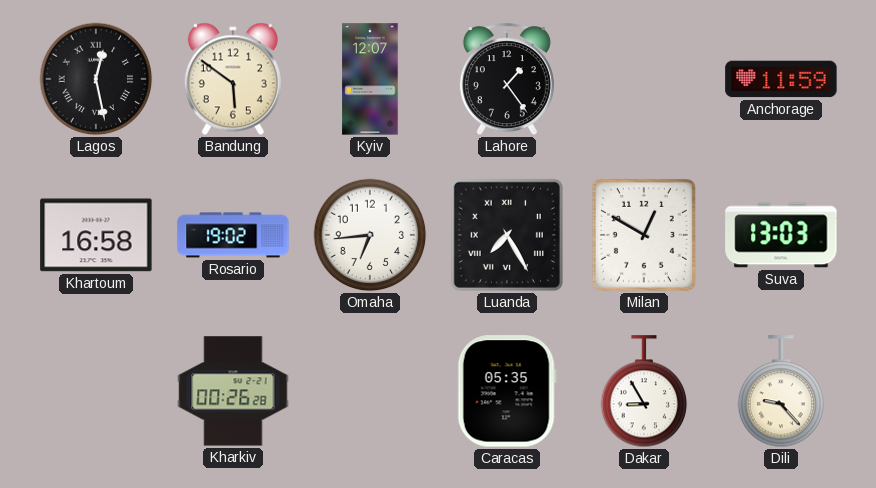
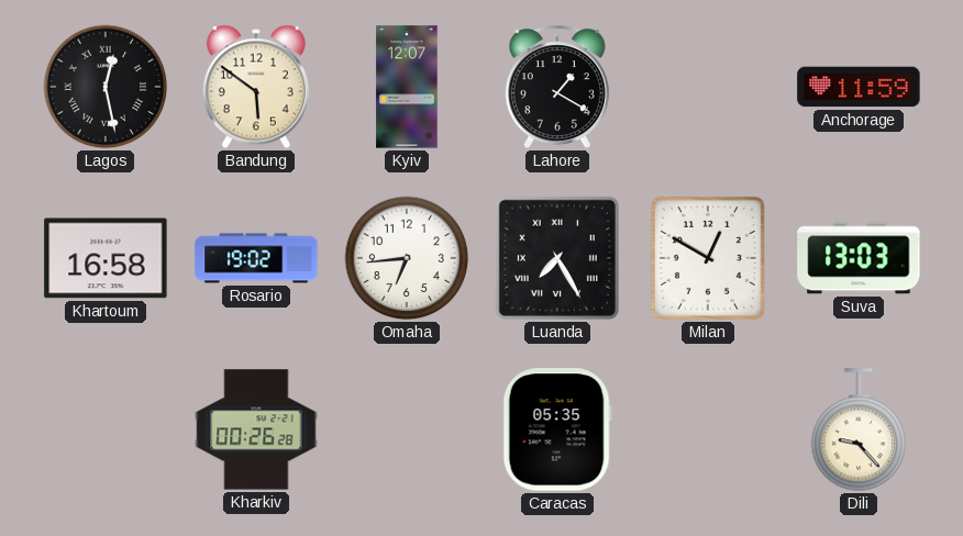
Lahore: 1:24 -> 1:20
Dakar: 8:55 -> none
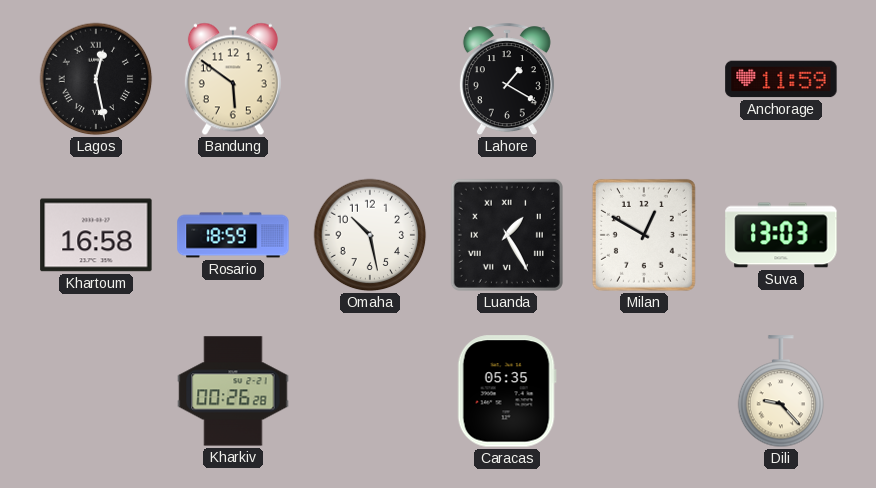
Kyiv: 12:07 -> none
Rosario: 19:02 -> 18:59
Omaha: 6:44 -> 10:28
Luanda: 7:25 -> 1:25
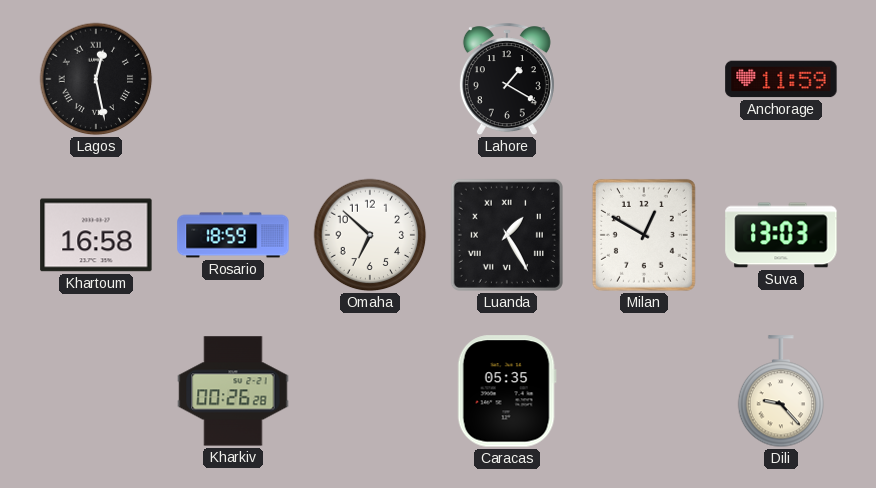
Bandung: 5:51 -> none
Omaha: 10:28 -> 6:52
